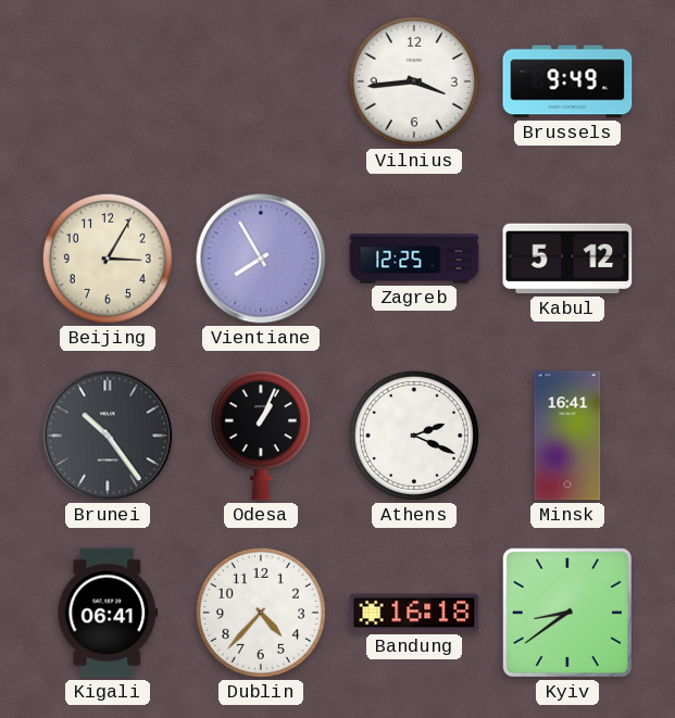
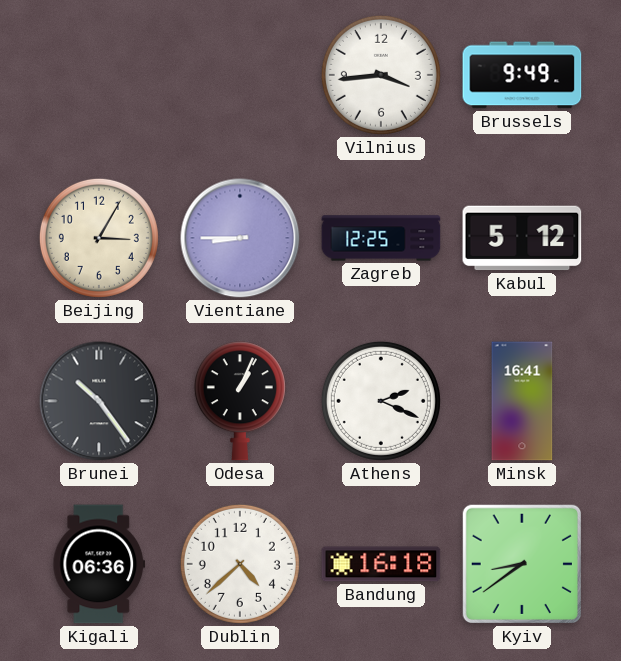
Vientiane: 7:55 -> 8:45
Kigali: 06:41 -> 06:36
Dublin: 4:37 -> 4:38
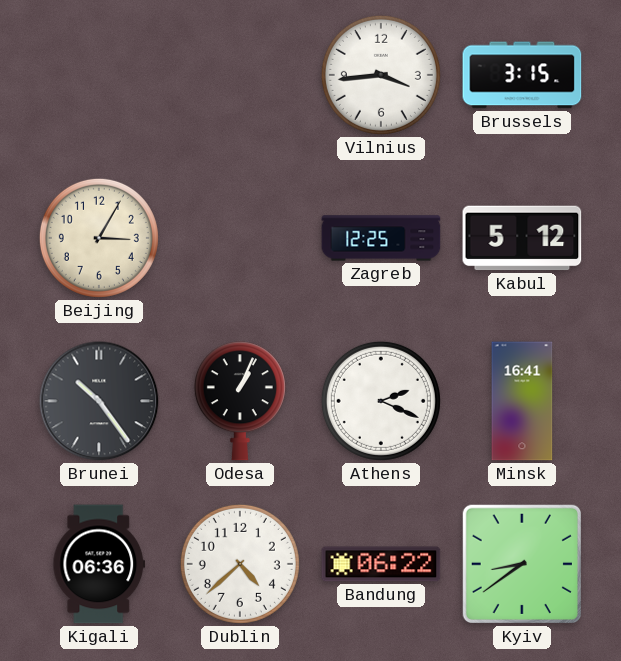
Brussels: 9:49 -> 3:15
Vientiane: 8:45 -> none
Bandung: 16:18 -> 06:22
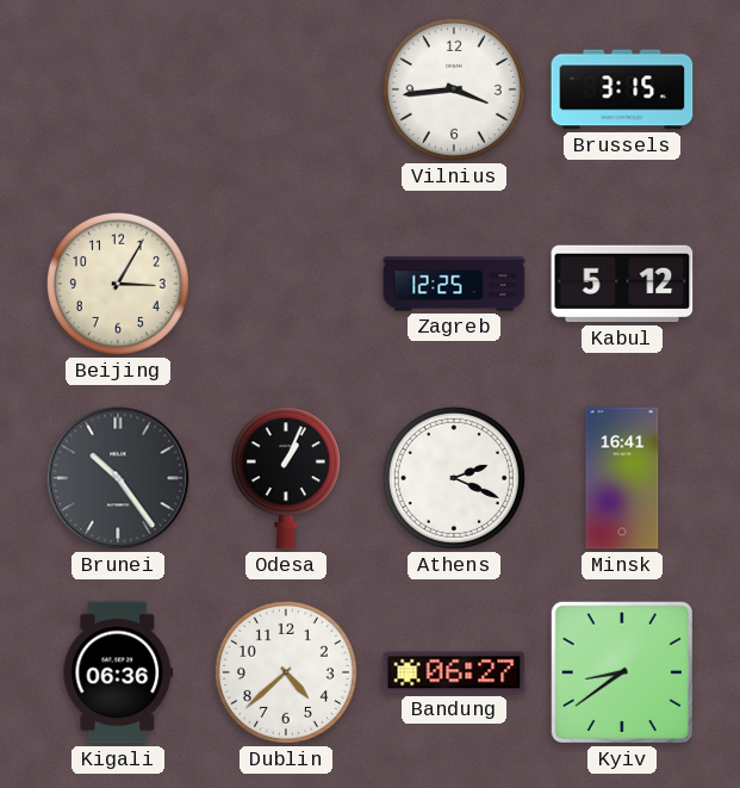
Bandung: 06:22 -> 06:27
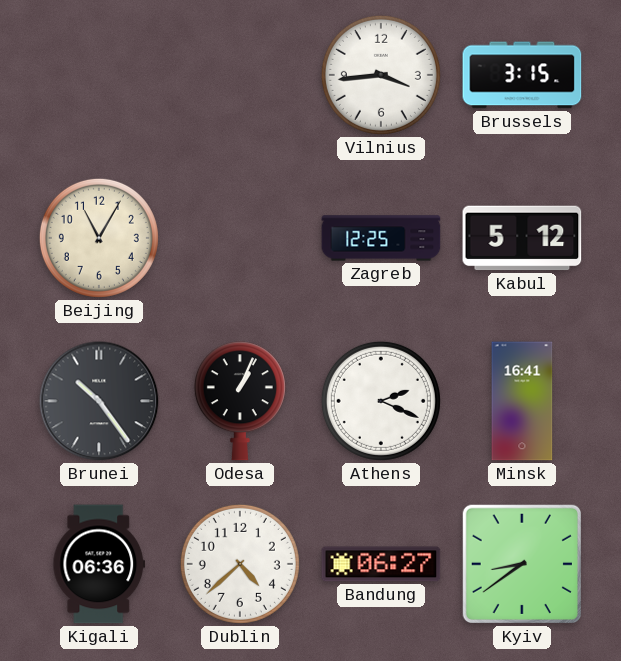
Beijing: 3:05 -> 11:05
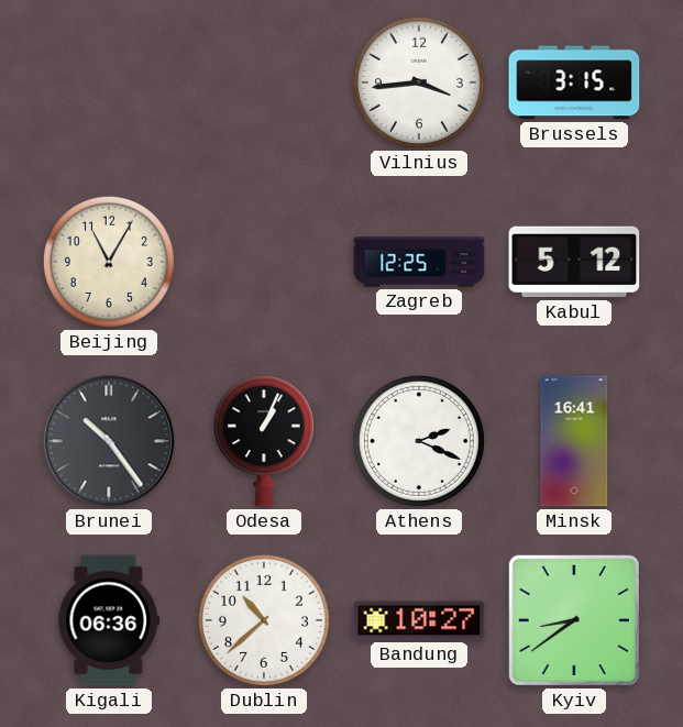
Dublin: 4:38 -> 10:38
Bandung: 06:27 -> 10:27
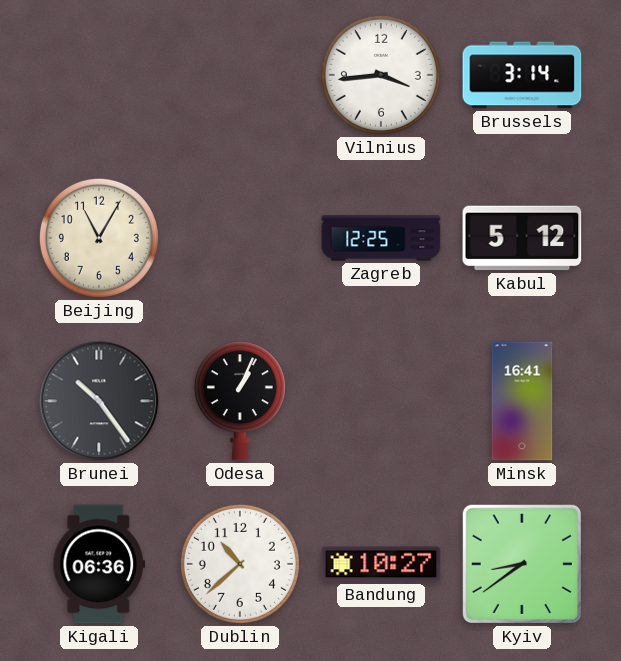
Brussels: 3:15 -> 3:14
Athens: 2:19 -> none
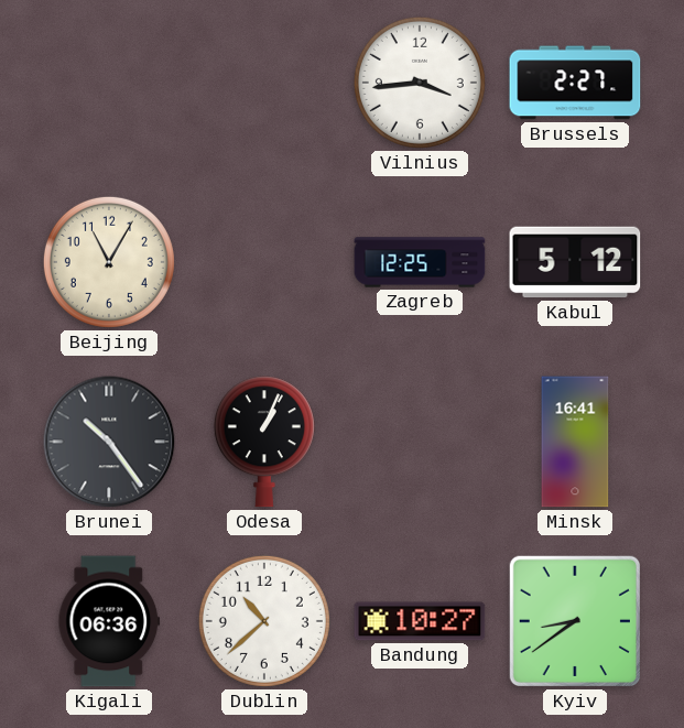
Brussels: 3:14 -> 2:27
